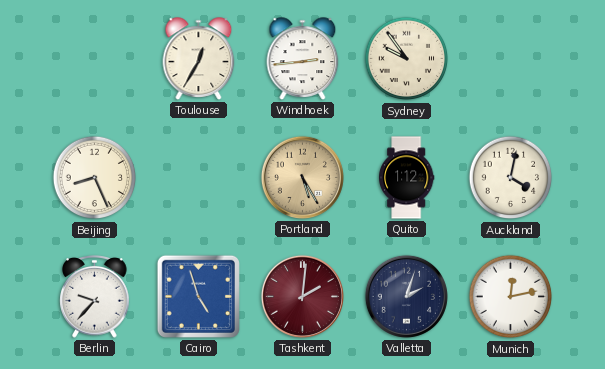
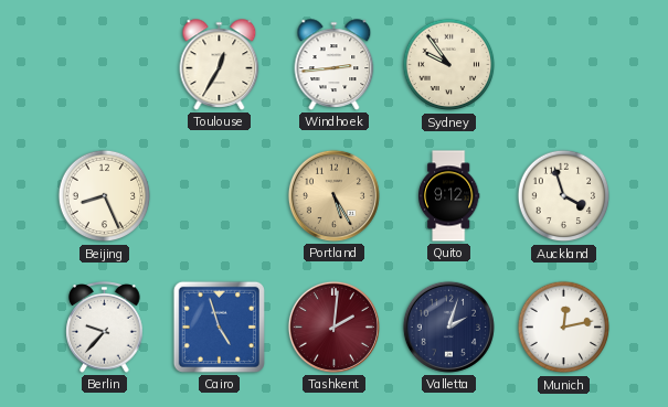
Quito: 1:12 -> 9:12
Auckland: 4:02 -> 3:57
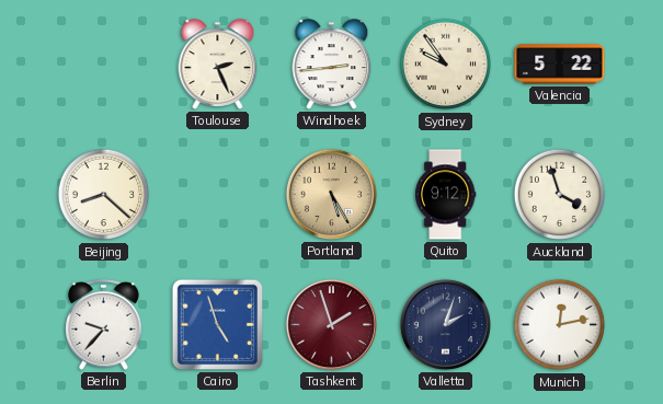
Toulouse: 12:35 -> 2:26
Valencia: none -> 5:22
Beijing: 8:26 -> 8:22
Tashkent: 2:01 -> 1:57
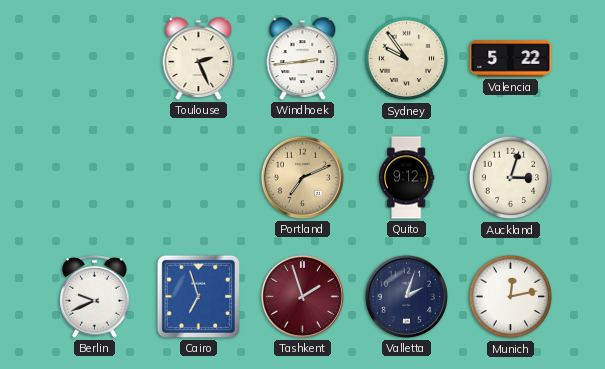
Beijing: 8:22 -> none
Portland: 5:25 -> 7:11
Auckland: 3:57 -> 3:03
Berlin: 9:37 -> 9:41
Cairo: 4:57 -> 6:57
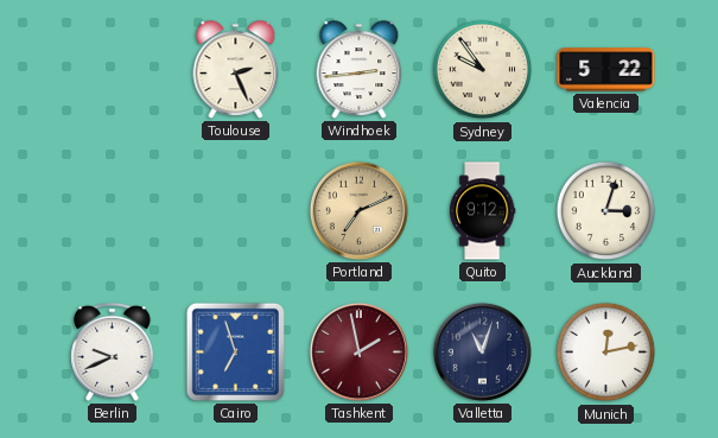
Tashkent: 1:57 -> 1:58
Valletta: 2:03 -> 11:03
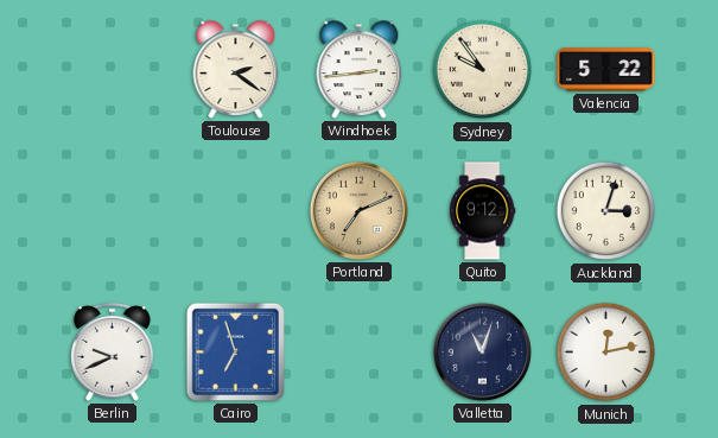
Toulouse: 2:26 -> 2:21
Tashkent: 1:58 -> none
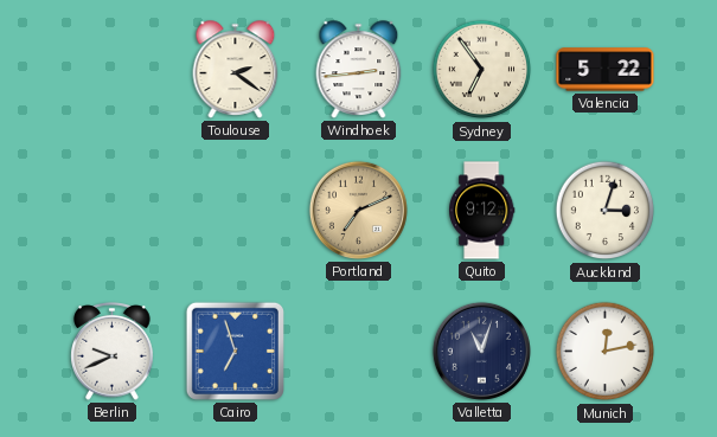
Sydney: 9:54 -> 6:54
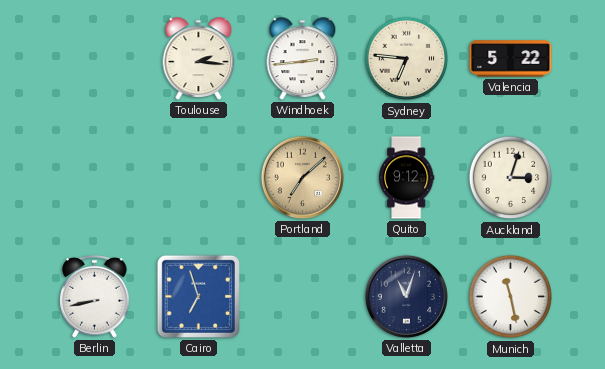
Toulouse: 2:21 -> 2:16
Sydney: 6:54 -> 6:46
Portland: 7:11 -> 7:08
Berlin: 9:41 -> 8:43
Munich: 12:13 -> 11:28
